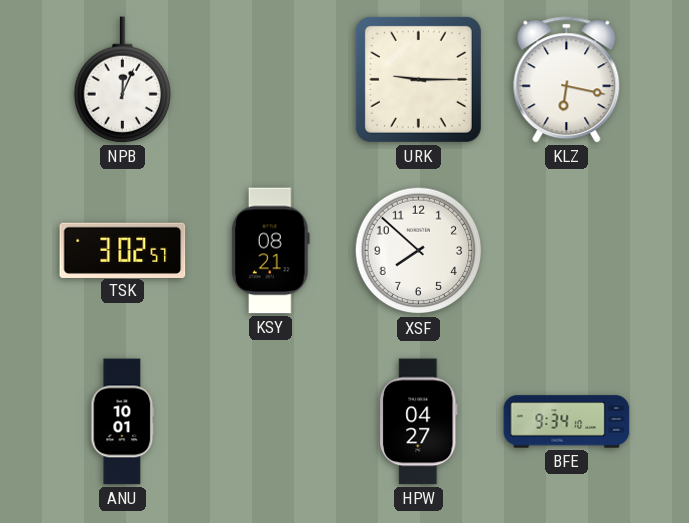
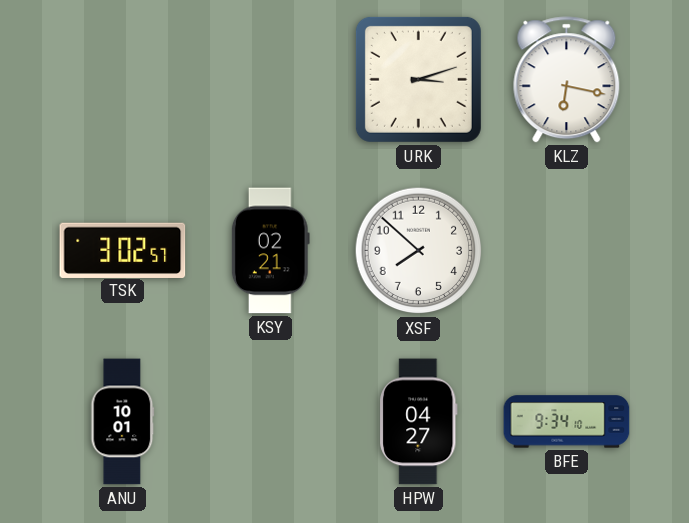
NPB: 12:04 -> none
URK: 9:15 -> 3:12
KSY: 08:21 -> 02:21
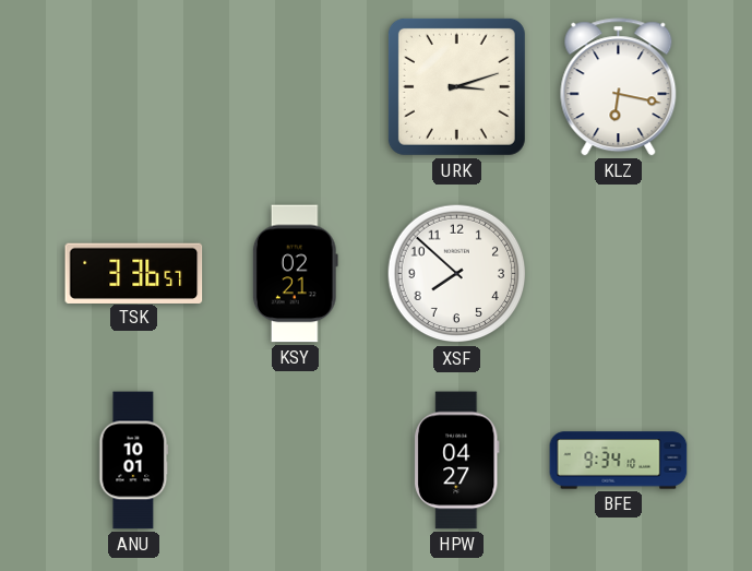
TSK: 3:02 -> 3:36
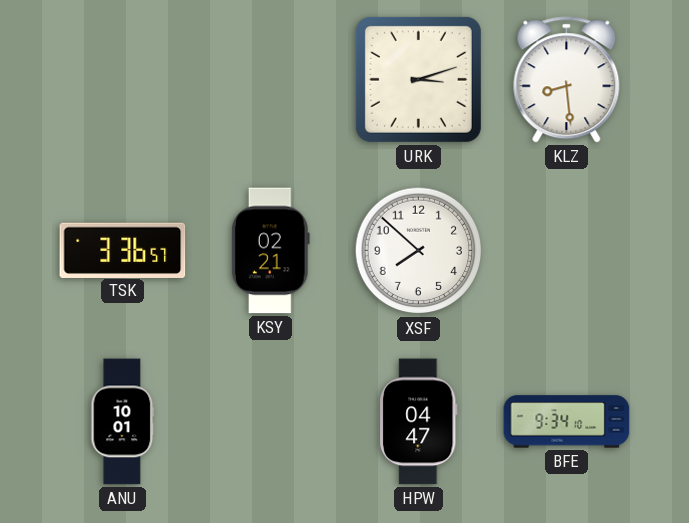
KLZ: 6:17 -> 8:29
HPW: 04:27 -> 04:47
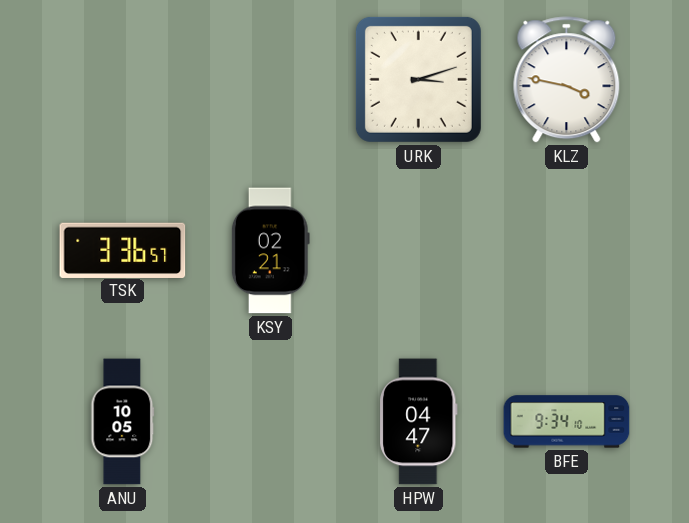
KLZ: 8:29 -> 3:47
XSF: 7:52 -> none
ANU: 10:01 -> 10:05
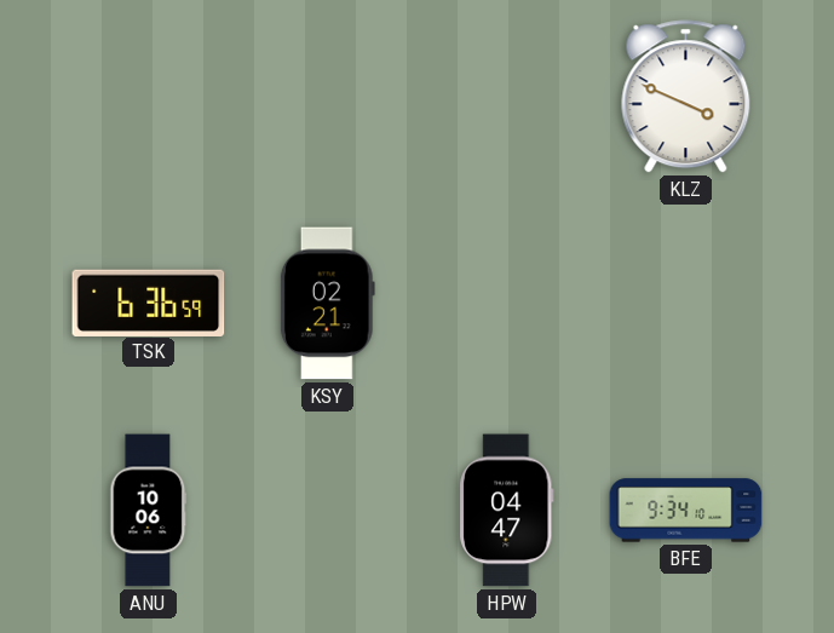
URK: 3:12 -> none
KLZ: 3:47 -> 3:49
TSK: 3:36 -> 6:36
ANU: 10:05 -> 10:06
